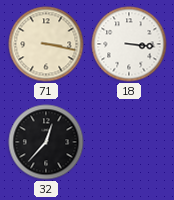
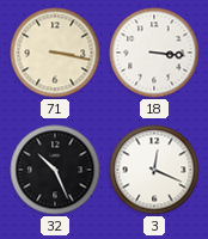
32: 12:37 -> 10:26
3: none -> 12:19
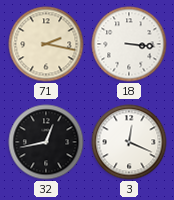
71: 3:17 -> 2:17
32: 10:26 -> 12:43
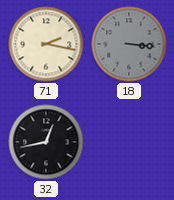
18 dial: white -> grey
3: 12:19 -> none
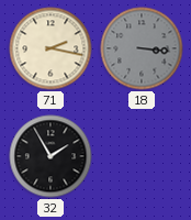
32: 12:43 -> 1:55
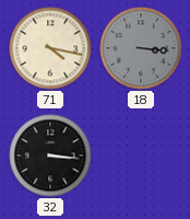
71: 2:17 -> 4:17
32: 1:55 -> 3:16
